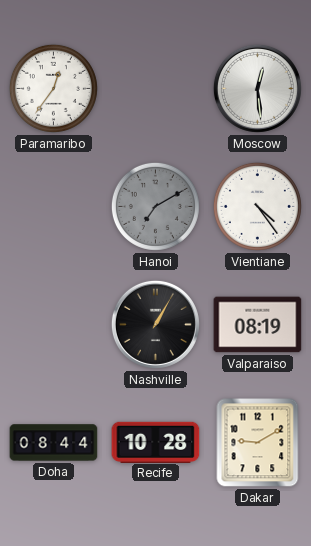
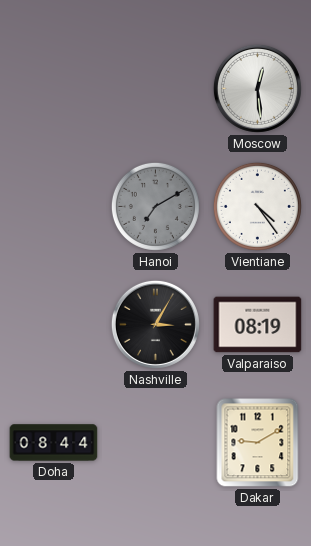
Paramaribo: 12:36 -> none
Nashville: 1:05 -> 3:05
Recife: 10:28 -> none
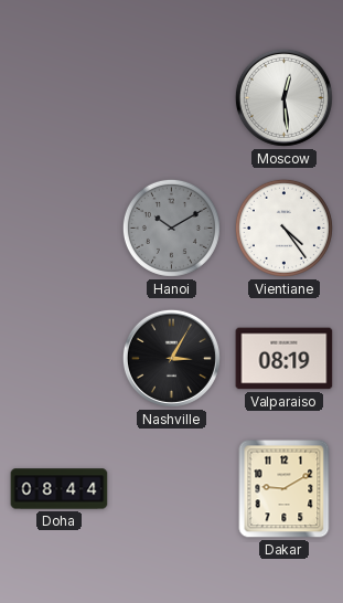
Hanoi: 7:10 -> 10:10
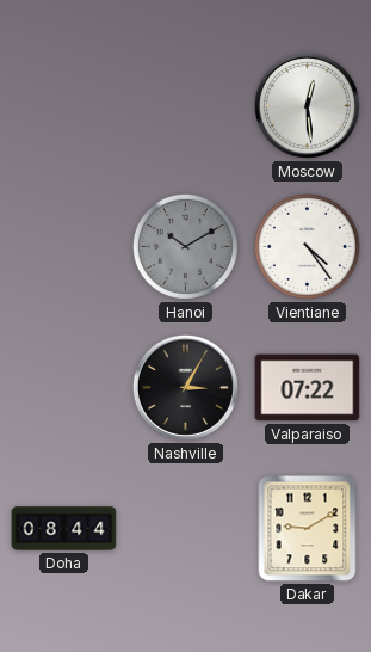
Valparaiso: 08:19 -> 07:22
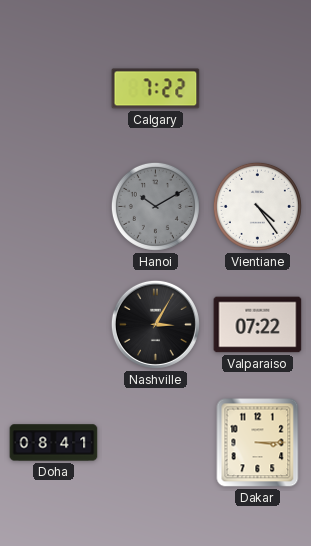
Calgary: none -> 7:22
Moscow: 12:29 -> none
Doha: 08:44 -> 08:41
Dakar: 9:10 -> 3:15
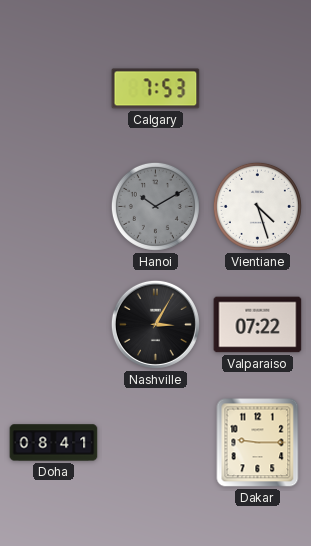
Calgary: 7:22 -> 7:53
Vientiane: 4:24 -> 4:27
Dakar: 3:15 -> 9:15
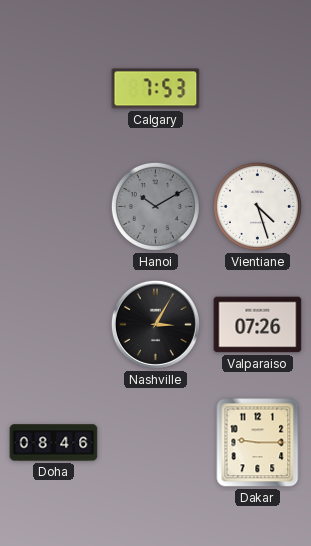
Valparaiso: 07:22 -> 07:26
Doha: 08:41 -> 08:46
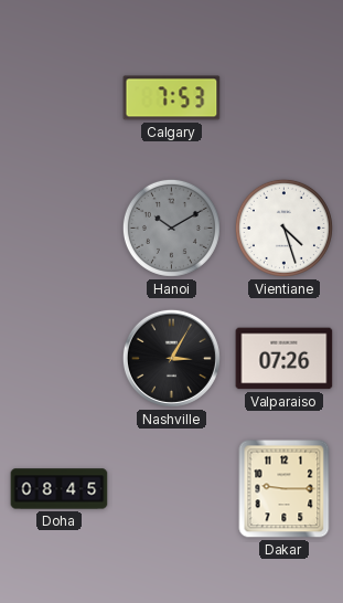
Doha: 08:46 -> 08:45
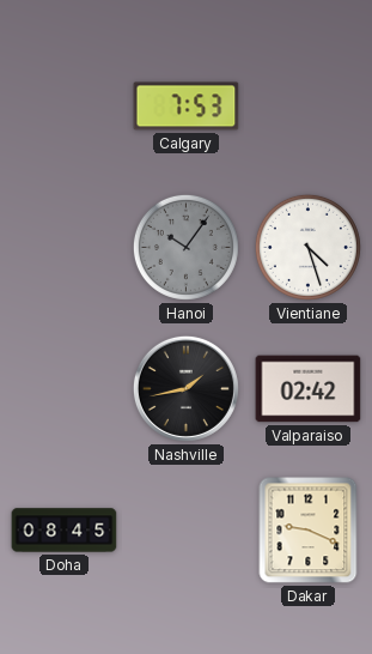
Hanoi: 10:10 -> 10:06
Nashville: 3:05 -> 1:43
Valparaiso: 07:26 -> 02:42
Dakar: 9:15 -> 9:19
